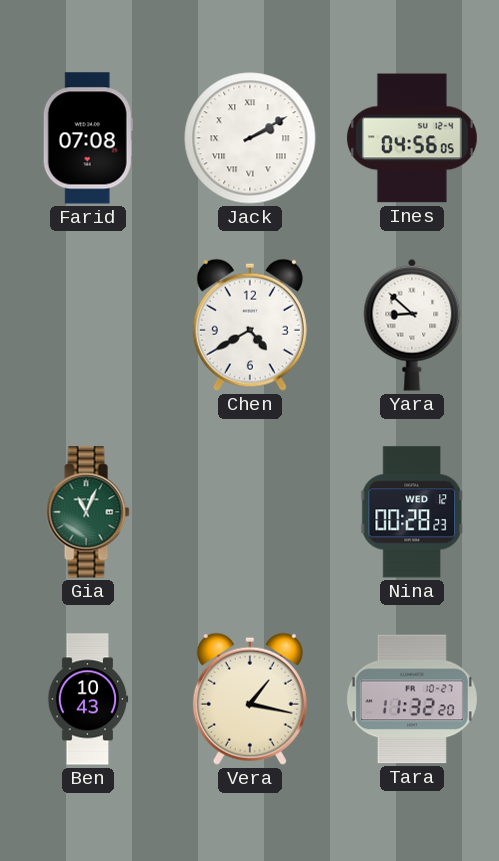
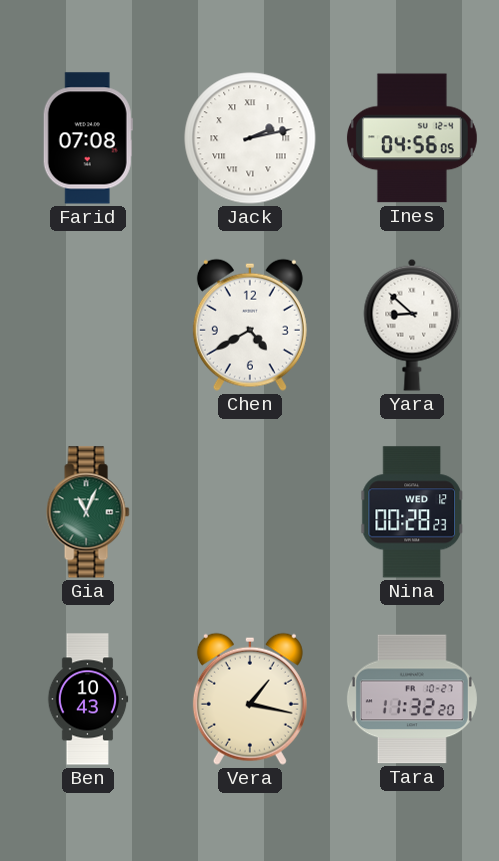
Jack: 2:10 -> 2:13
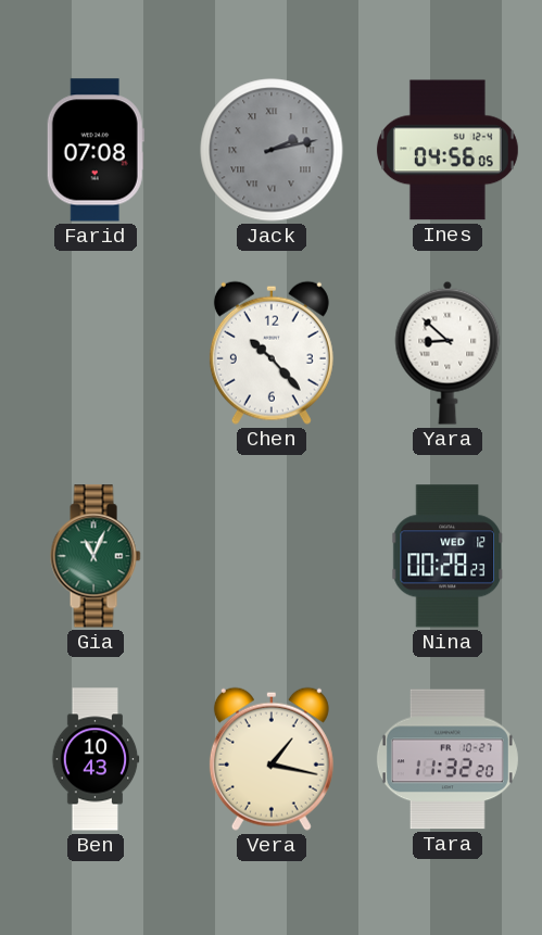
Jack dial: white -> grey
Chen: 4:40 -> 10:23
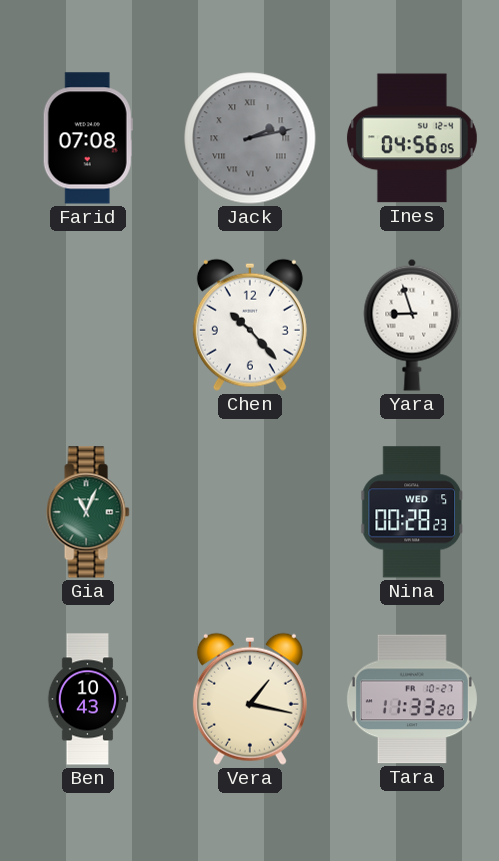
Yara: 8:52 -> 8:57
Nina date: WED 12 -> WED 5
Tara: 11:32 -> 11:33
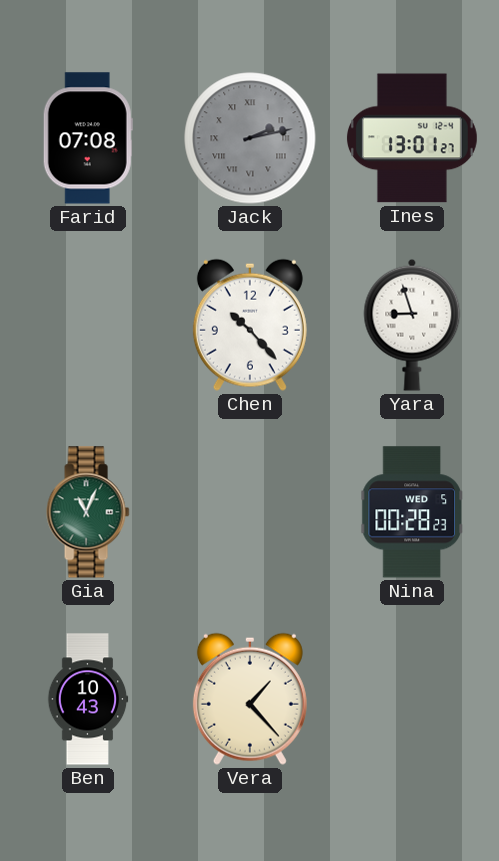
Ines: 04:56 -> 13:01
Vera: 1:17 -> 1:23
Tara: 11:33 -> none
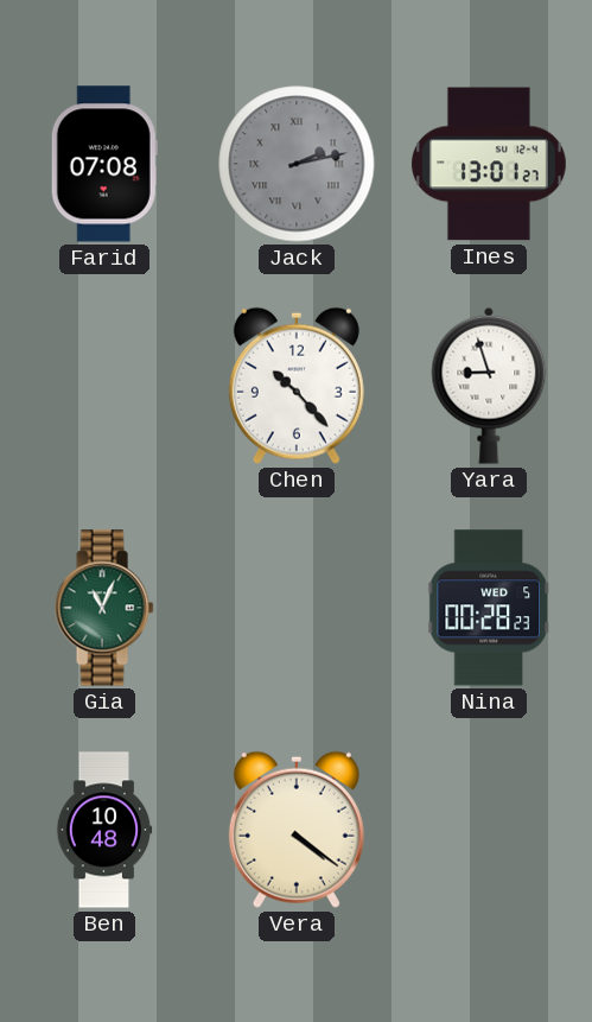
Ben: 10:43 -> 10:48
Vera: 1:23 -> 4:21
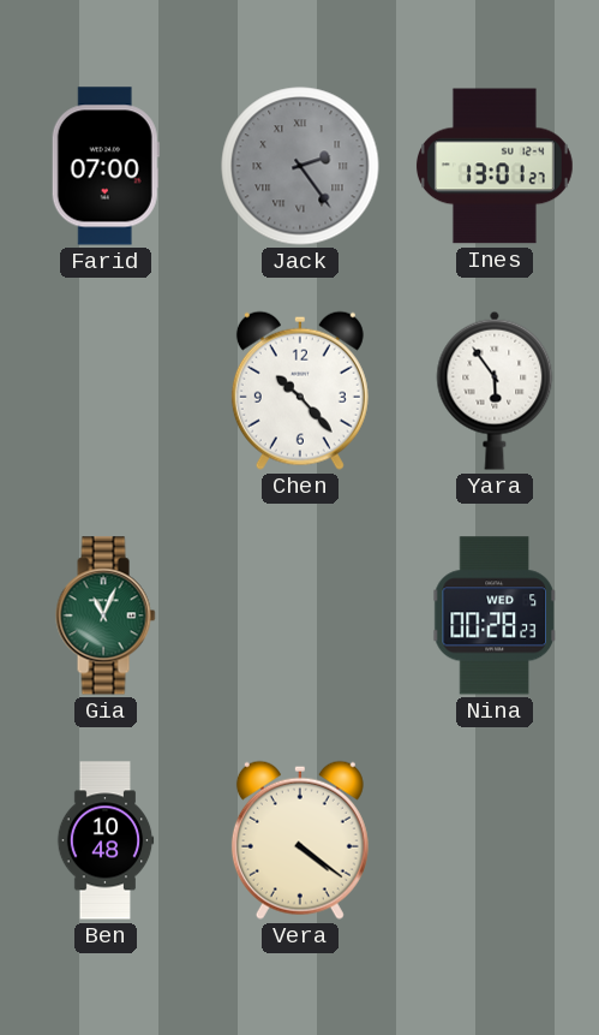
Farid: 07:08 -> 07:00
Jack: 2:13 -> 2:24
Yara: 8:57 -> 5:54
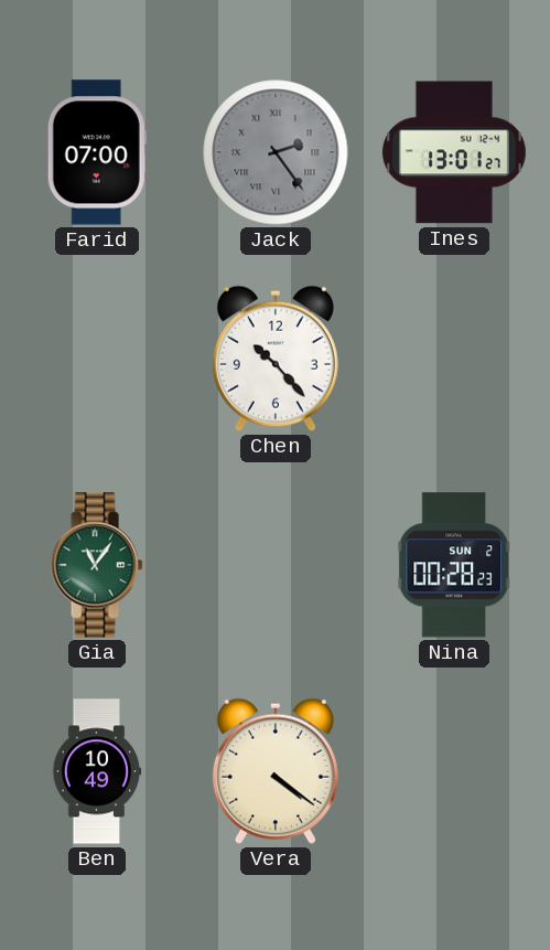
Yara: 5:54 -> none
Gia: 11:04 -> 11:06
Nina date: WED 5 -> SUN 2
Ben: 10:48 -> 10:49
